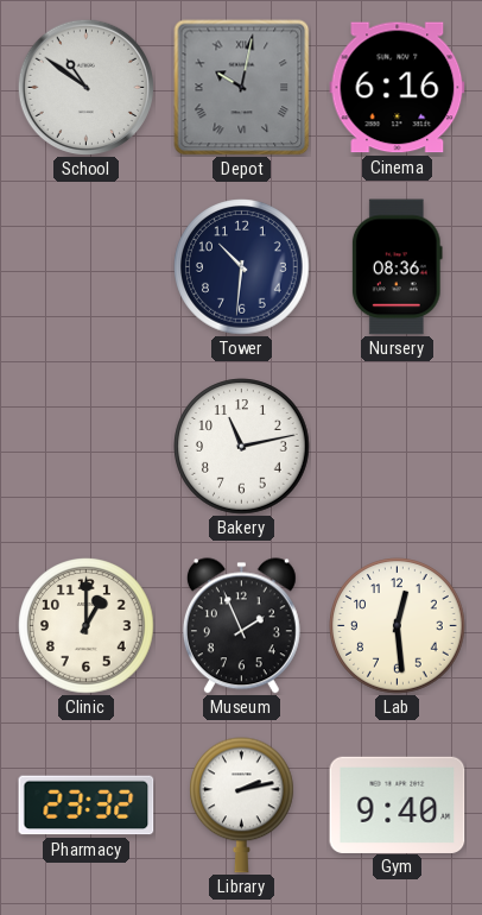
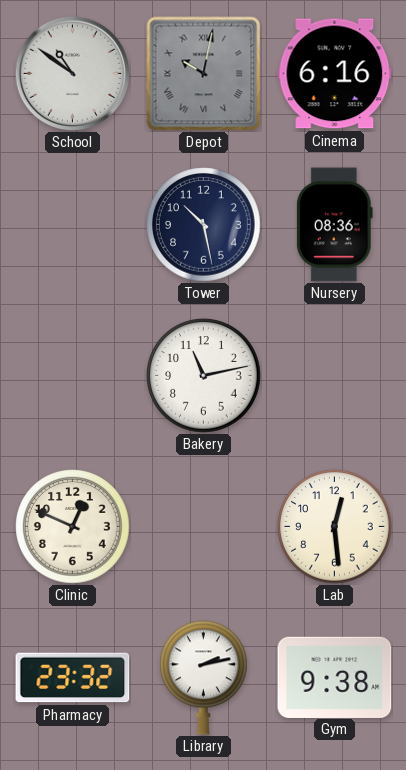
Tower: 10:31 -> 10:28
Clinic: 1:00 -> 12:49
Museum: 1:56 -> none
Gym: 9:40 -> 9:38
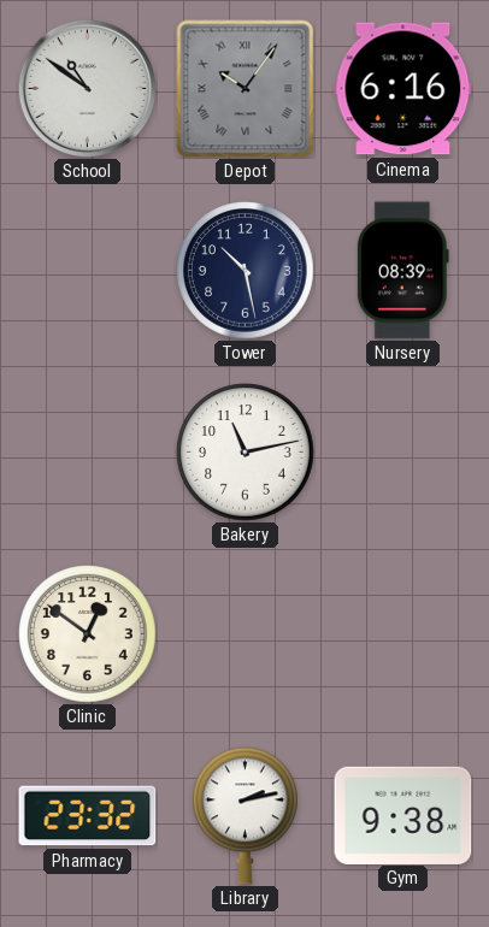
Depot: 10:02 -> 10:06
Nursery: 08:36 -> 08:39
Clinic: 12:49 -> 12:51
Lab: 12:29 -> none
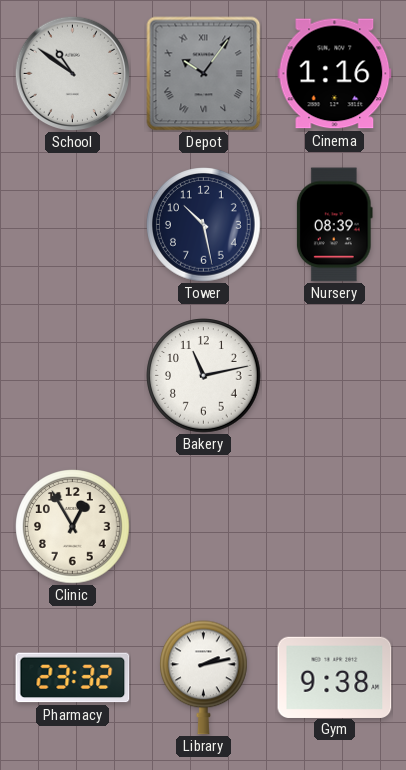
Cinema: 6:16 -> 1:16
Clinic: 12:51 -> 12:55
